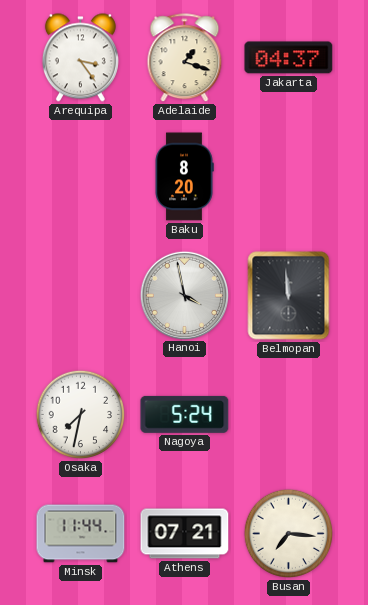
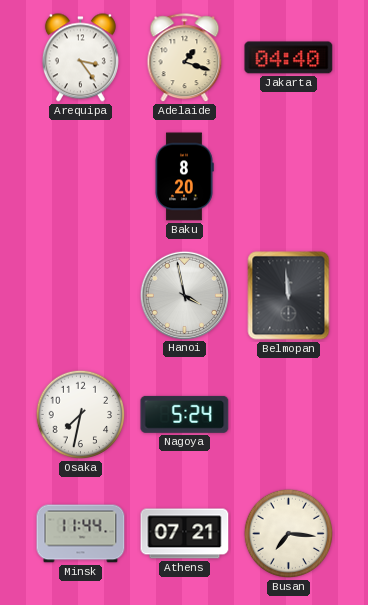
Jakarta: 04:37 -> 04:40
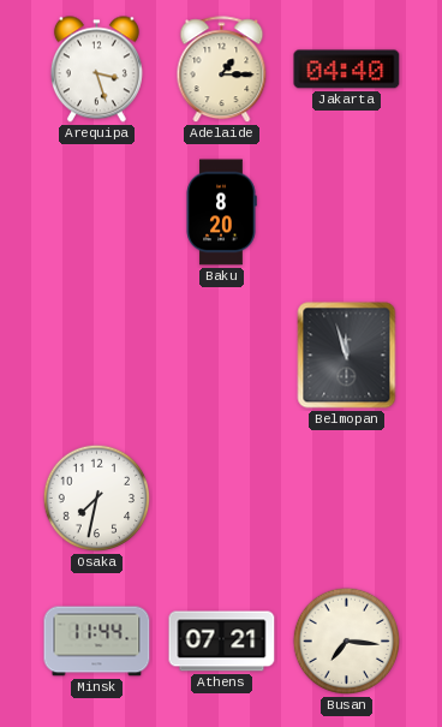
Arequipa: 3:24 -> 3:27
Adelaide: 1:18 -> 1:15
Hanoi: 3:58 -> none
Belmopan: 11:59 -> 11:57
Nagoya: 5:24 -> none
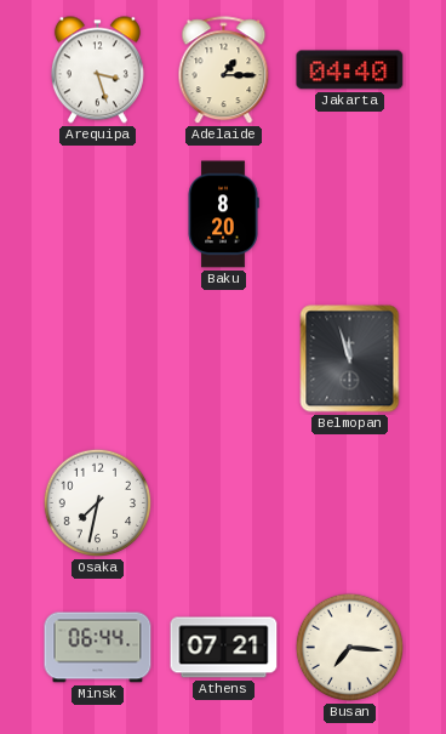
Minsk: 11:44 -> 06:44
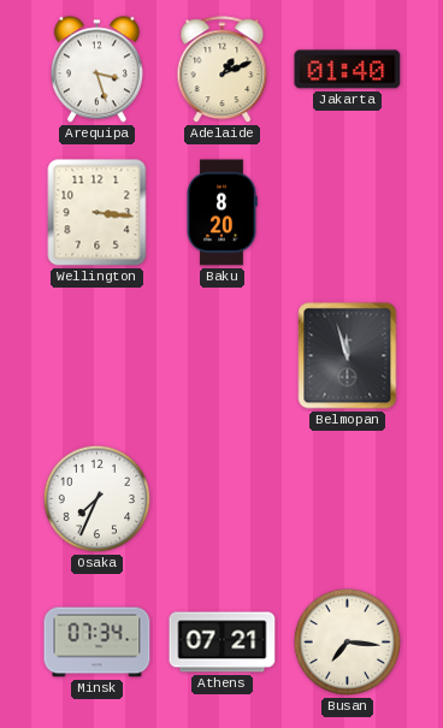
Adelaide: 1:15 -> 1:11
Jakarta: 04:40 -> 01:40
Wellington: none -> 3:16
Osaka: 7:32 -> 7:34
Minsk: 06:44 -> 07:34
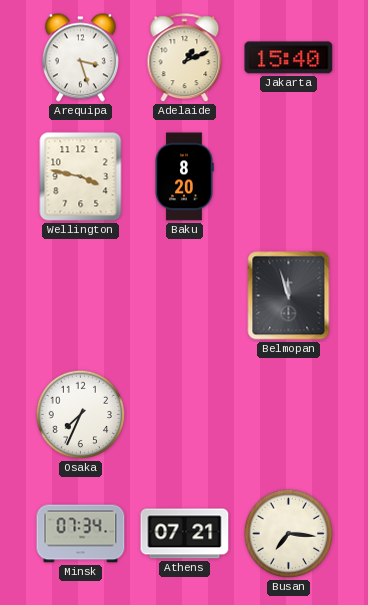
Jakarta: 01:40 -> 15:40
Wellington: 3:16 -> 3:47
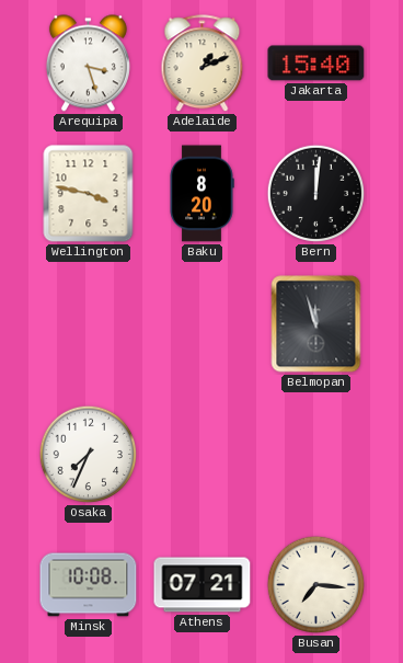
Bern: none -> 12:01
Minsk: 07:34 -> 10:08
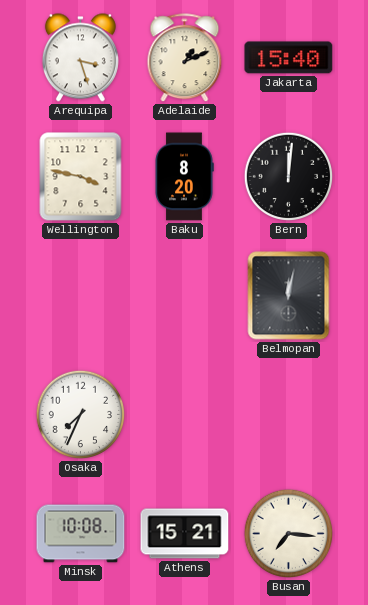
Belmopan: 11:57 -> 12:02
Athens: 07:21 -> 15:21
